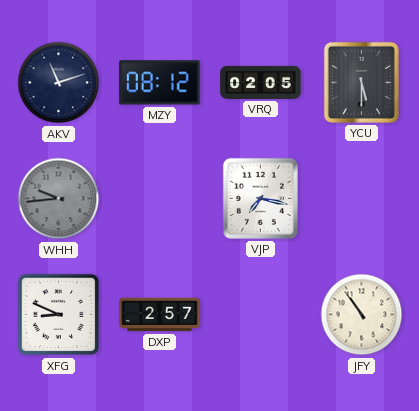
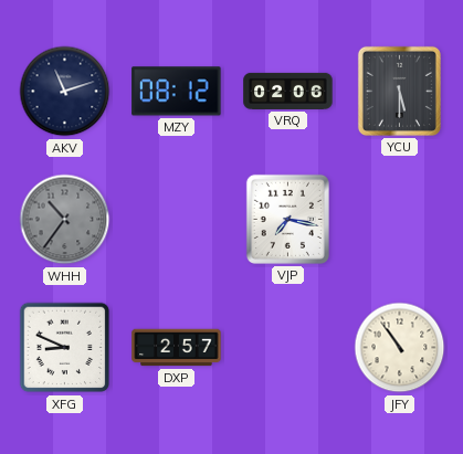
VRQ: 02:05 -> 02:06
WHH: 9:44 -> 10:36
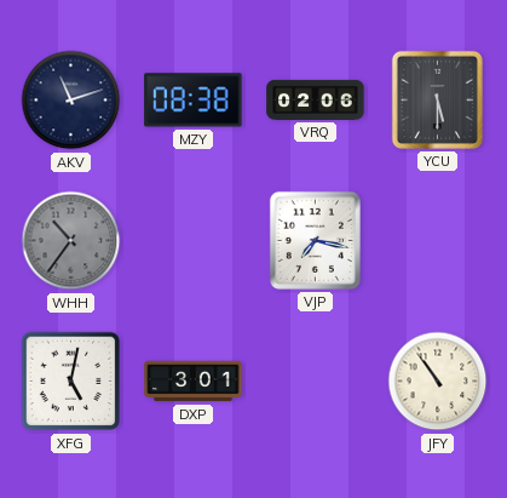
MZY: 08:12 -> 08:38
XFG: 8:49 -> 5:02
DXP: 2:57 -> 3:01
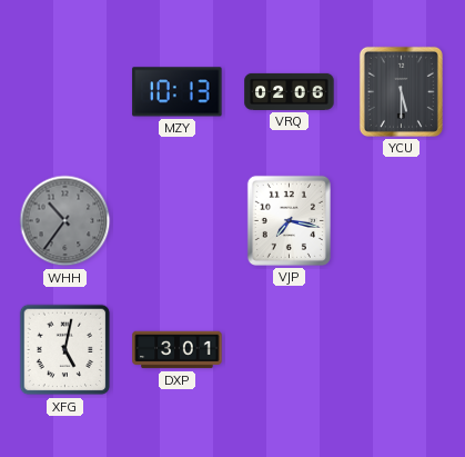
AKV: 11:12 -> none
MZY: 08:38 -> 10:13
JFY: 10:54 -> none
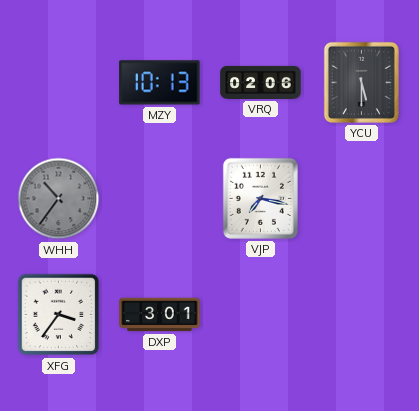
XFG: 5:02 -> 3:36
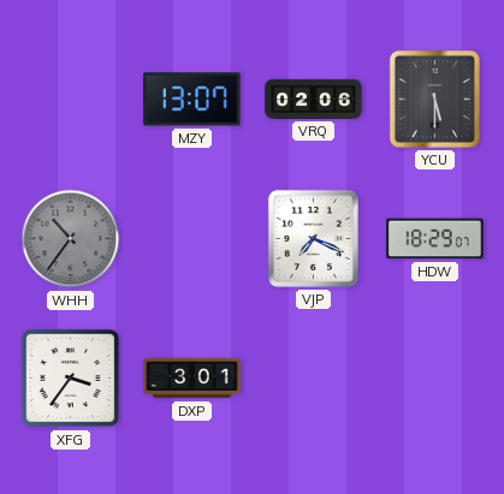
MZY: 10:13 -> 13:07
VJP: 7:17 -> 7:19
HDW: none -> 18:29
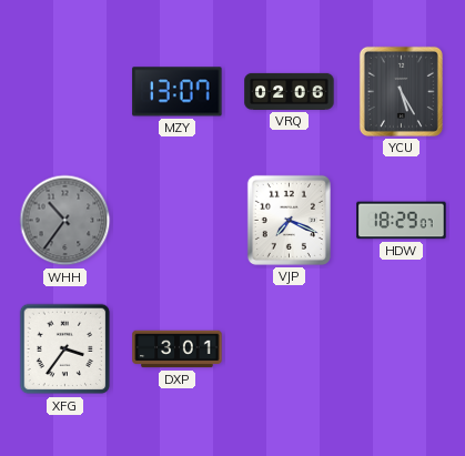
YCU: 5:30 -> 5:25
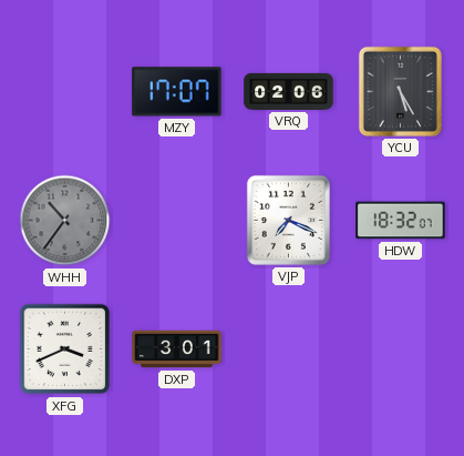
MZY: 13:07 -> 17:07
HDW: 18:29 -> 18:32
XFG: 3:36 -> 3:41
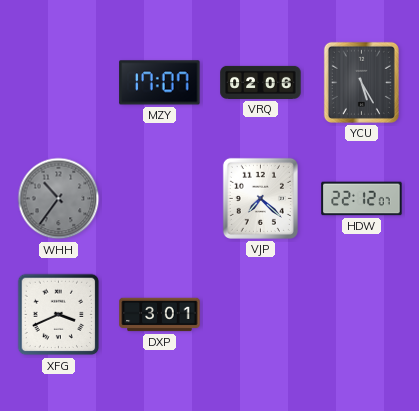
VJP: 7:19 -> 7:22
HDW: 18:32 -> 22:12
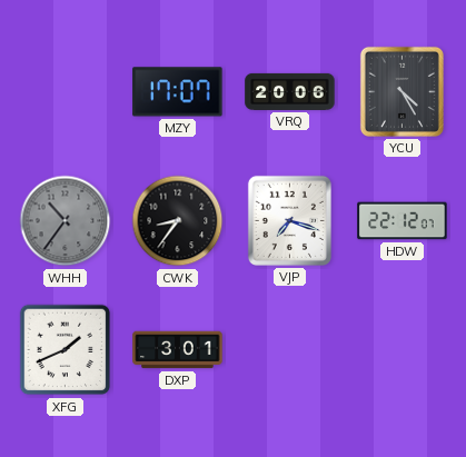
VRQ: 02:06 -> 20:06
YCU: 5:25 -> 4:25
CWK: none -> 8:36
VJP: 7:22 -> 7:18
XFG: 3:41 -> 1:41
